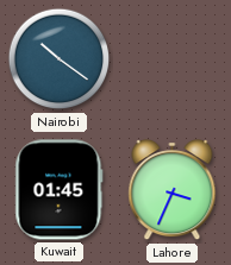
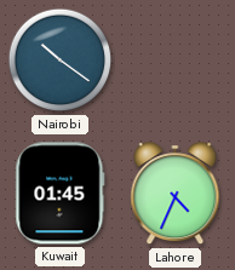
Lahore: 3:34 -> 4:34
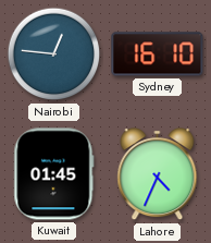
Nairobi: 10:21 -> 12:46
Sydney: none -> 16:10
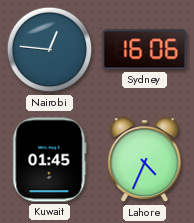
Sydney: 16:10 -> 16:06
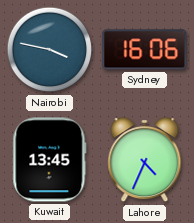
Nairobi: 12:46 -> 3:47
Kuwait: 01:45 -> 13:45
